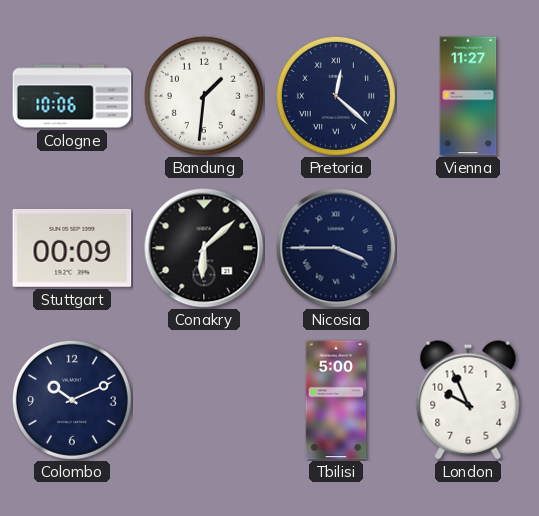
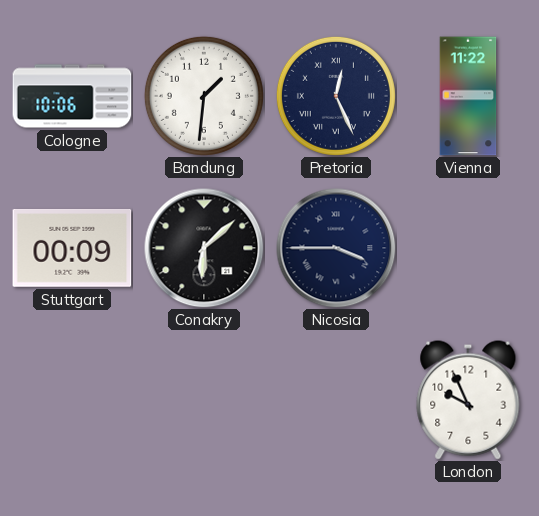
Pretoria: 12:22 -> 12:26
Vienna: 11:27 -> 11:22
Colombo: 10:11 -> none
Tbilisi: 5:00 -> none
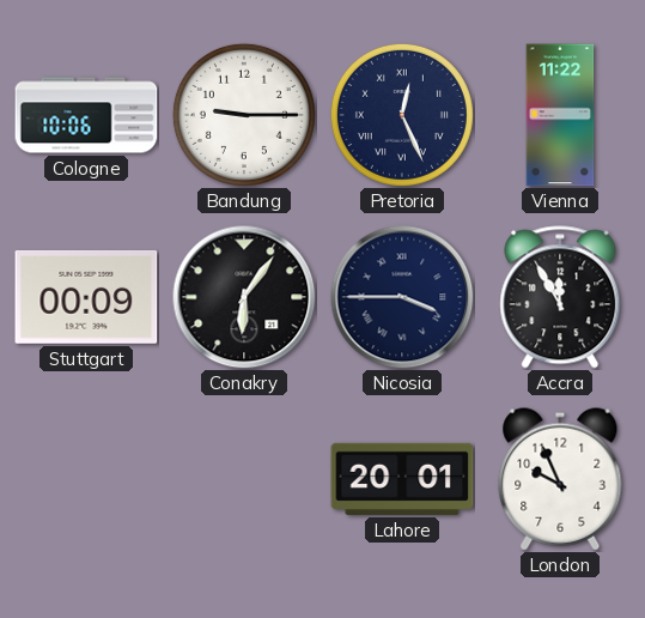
Bandung: 1:31 -> 9:15
Conakry: 6:08 -> 6:06
Accra: none -> 11:55
Lahore: none -> 20:01
